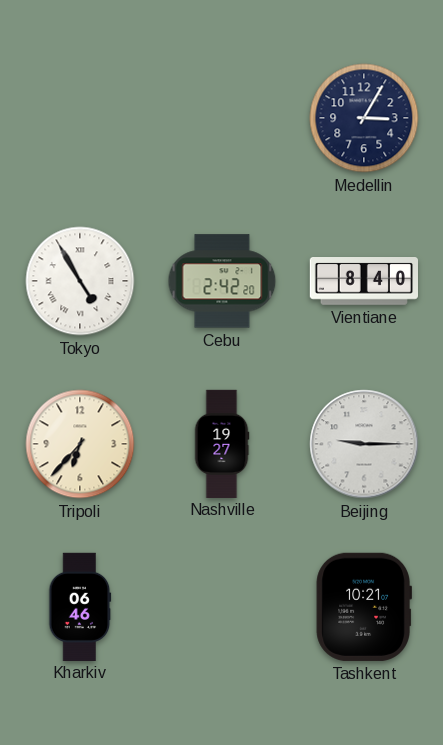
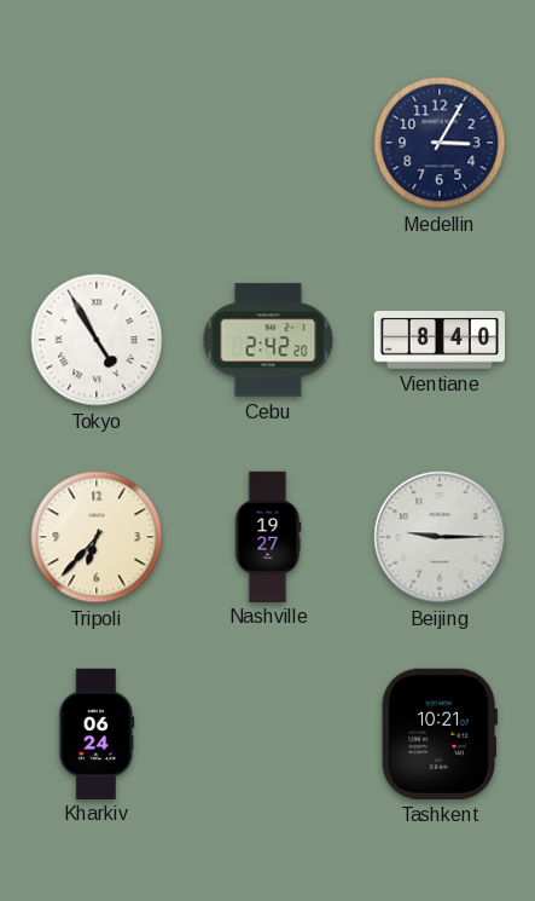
Kharkiv: 06:46 -> 06:24
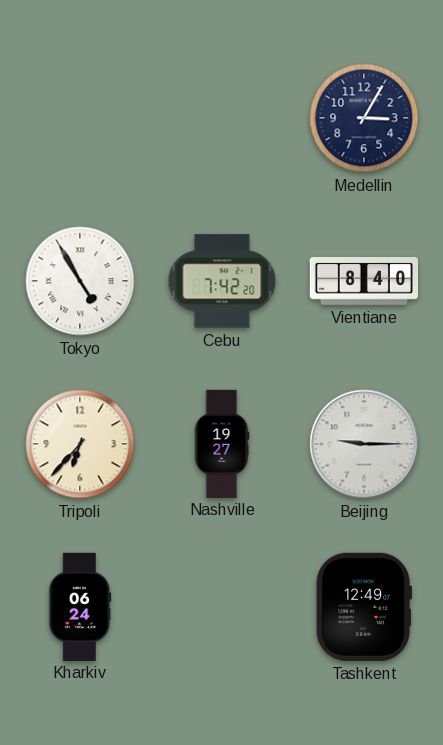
Cebu: 2:42 -> 7:42
Tashkent: 10:21 -> 12:49
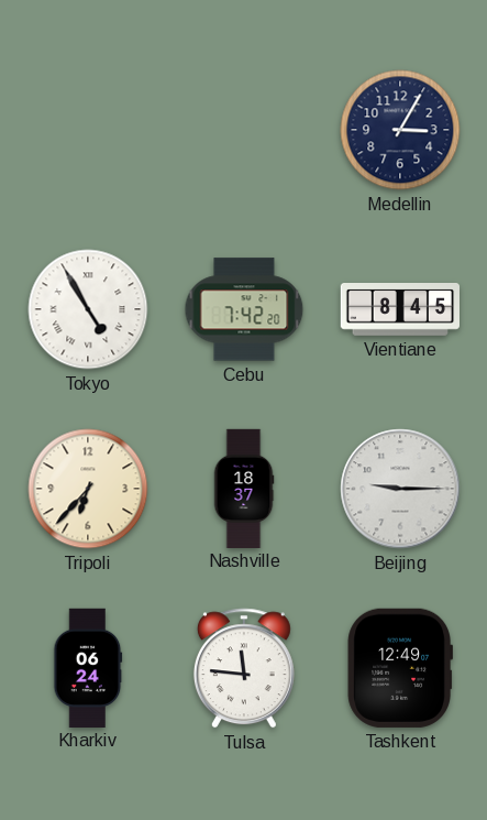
Vientiane: 8:40 -> 8:45
Nashville: 19:27 -> 18:37
Tulsa: none -> 11:46
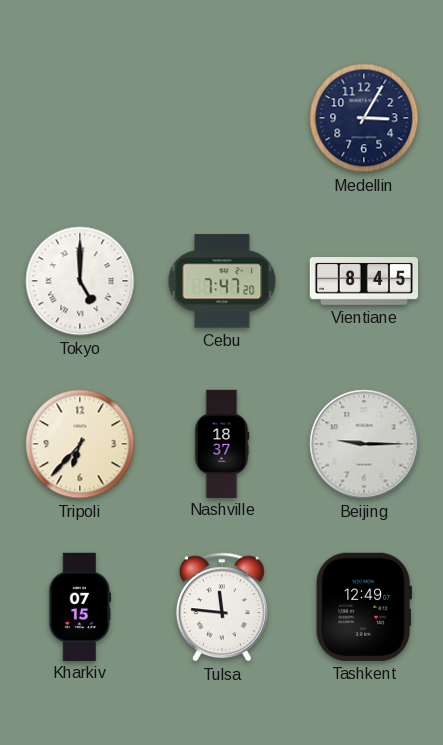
Tokyo: 4:55 -> 5:00
Cebu: 7:42 -> 7:47
Kharkiv: 06:24 -> 07:15
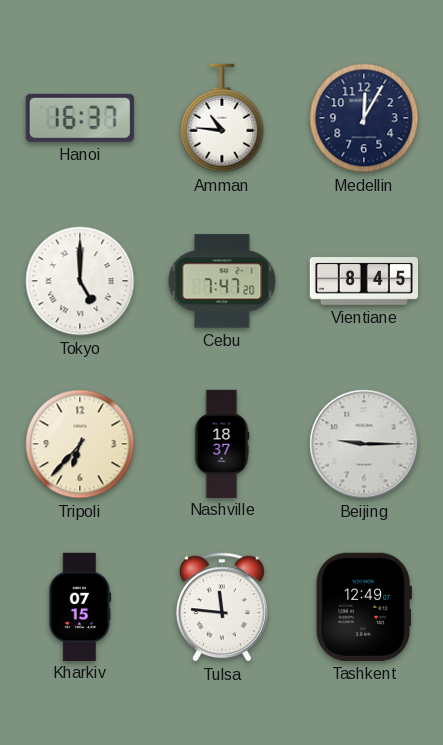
Hanoi: none -> 16:37
Amman: none -> 10:46
Medellin: 3:05 -> 12:05
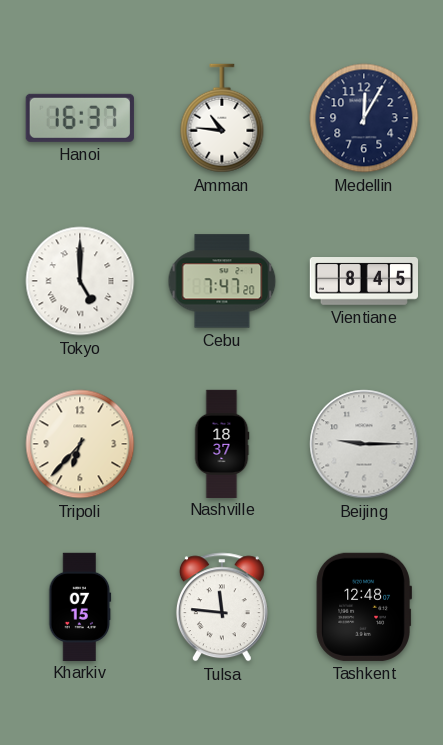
Tashkent: 12:49 -> 12:48
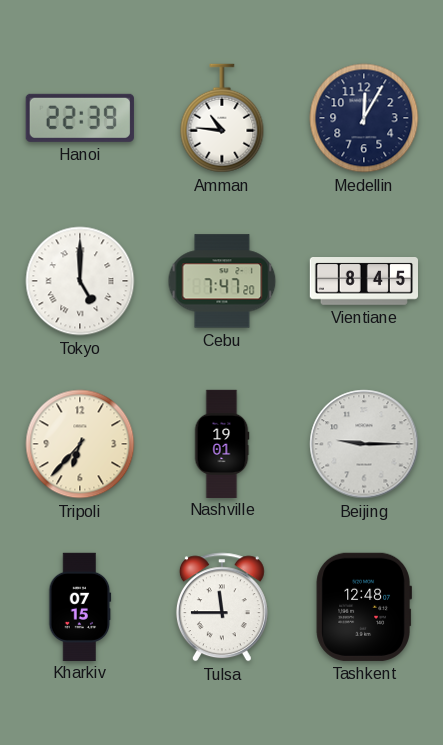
Hanoi: 16:37 -> 22:39
Nashville: 18:37 -> 19:01
Tulsa: 11:46 -> 11:45
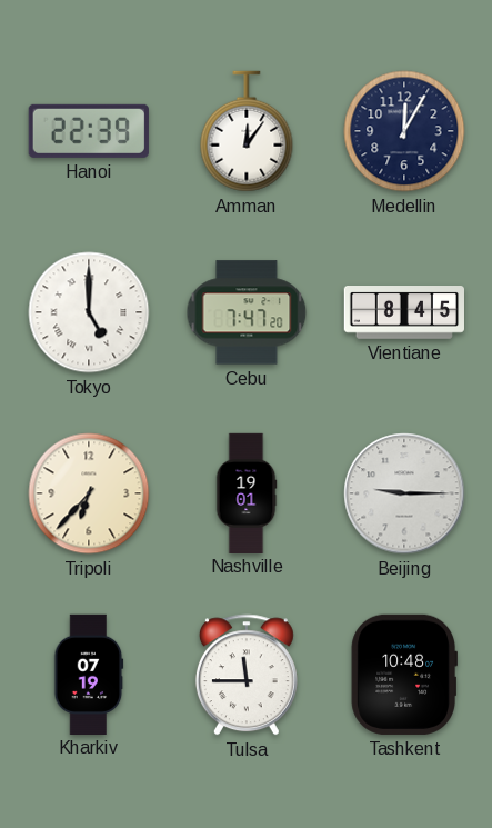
Amman: 10:46 -> 12:06
Kharkiv: 07:15 -> 07:19
Tashkent: 12:48 -> 10:48
